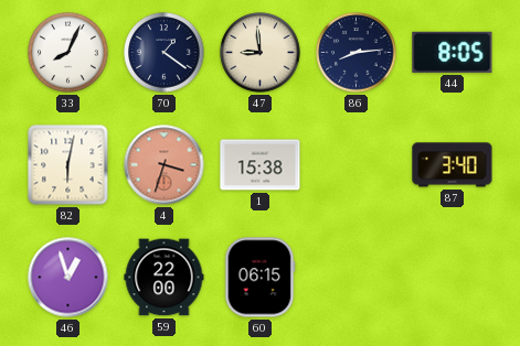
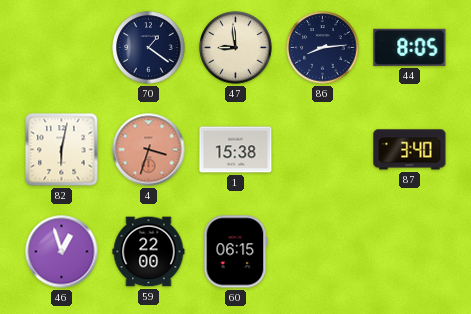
33: 8:04 -> none
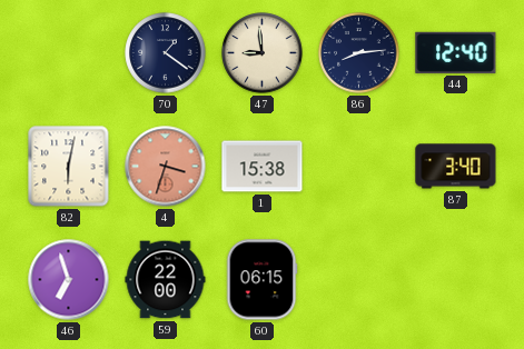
44: 8:05 -> 12:40
46: 12:57 -> 6:57
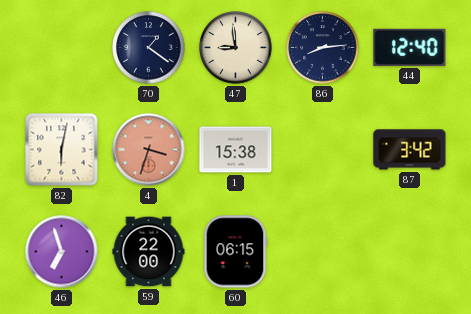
87: 3:40 -> 3:42
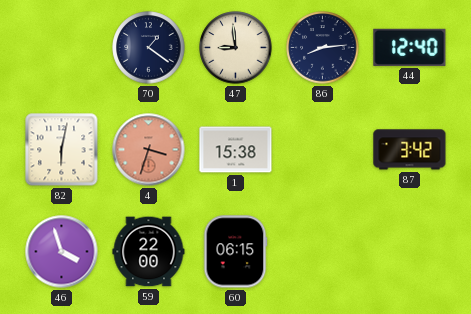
46: 6:57 -> 3:57
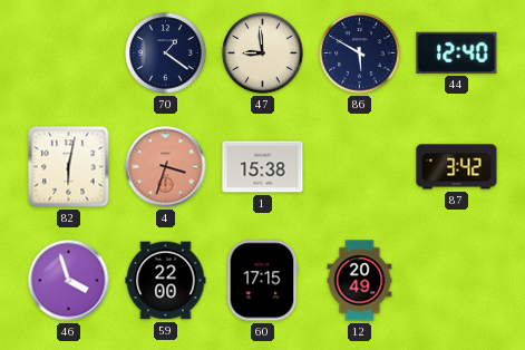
86: 8:14 -> 5:50
60: 06:15 -> 17:15
12: none -> 20:49
